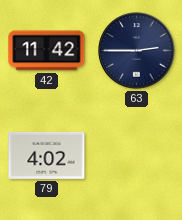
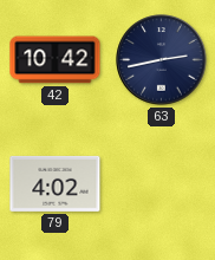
42: 11:42 -> 10:42
63: 2:45 -> 2:43
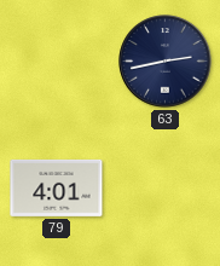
42: 10:42 -> none
79: 4:02 -> 4:01
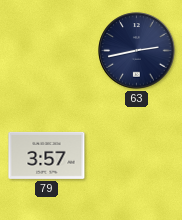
79: 4:01 -> 3:57
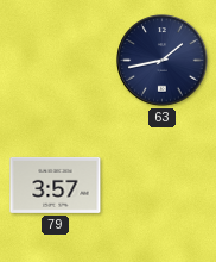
63: 2:43 -> 1:43
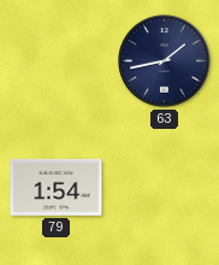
79: 3:57 -> 1:54
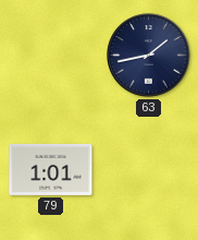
79: 1:54 -> 1:01
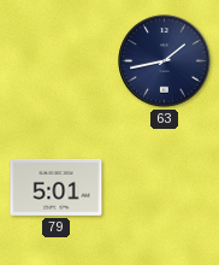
79: 1:01 -> 5:01
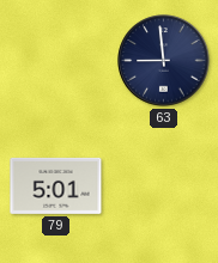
63: 1:43 -> 8:59
